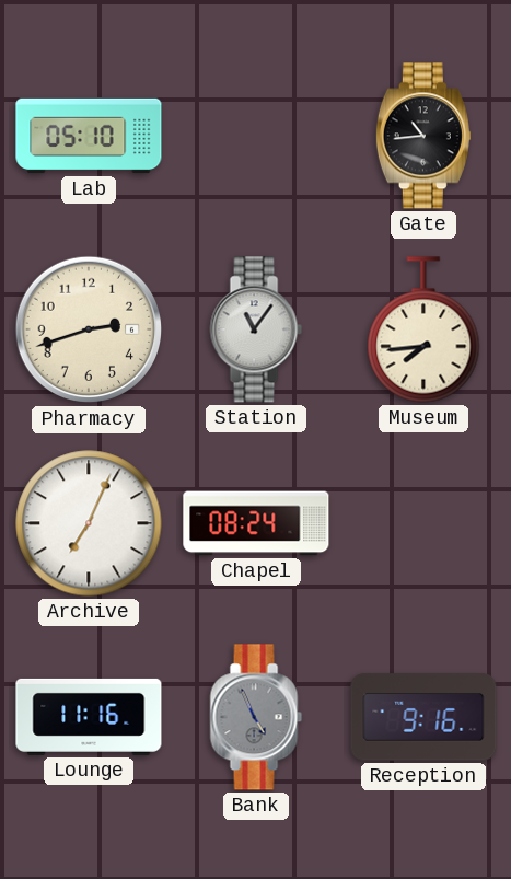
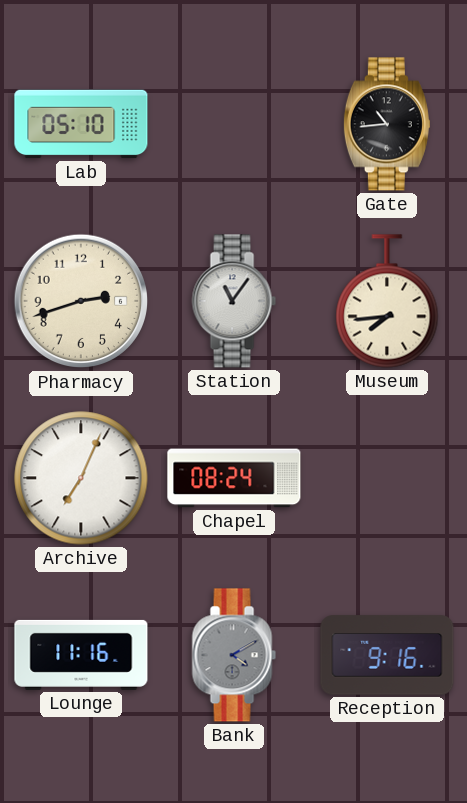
Bank: 4:56 -> 4:10
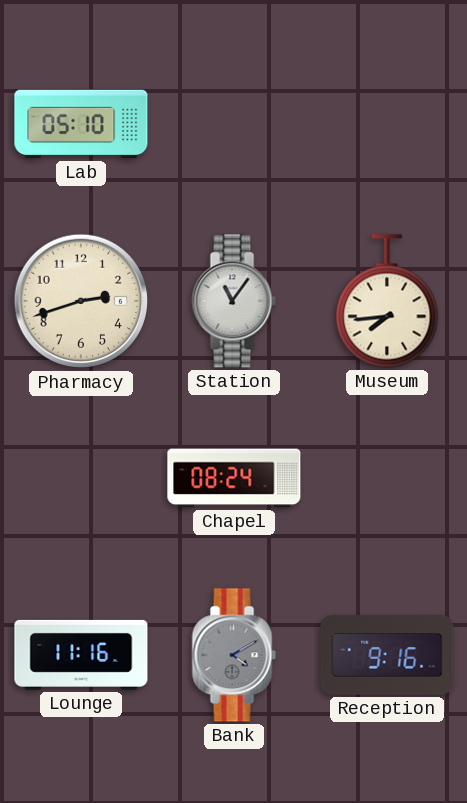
Gate: 10:44 -> none
Archive: 7:04 -> none
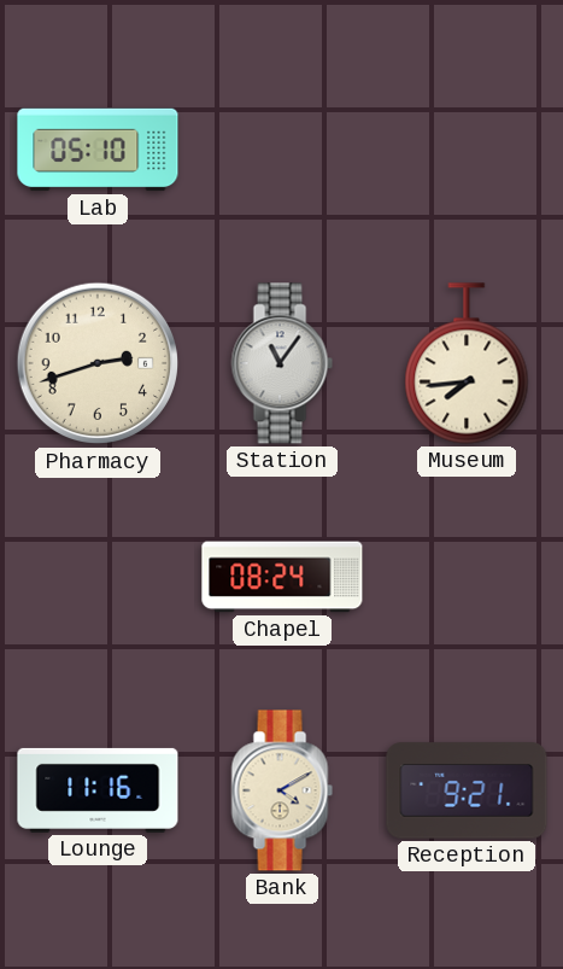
Bank dial: grey -> cream
Reception: 9:16 -> 9:21
